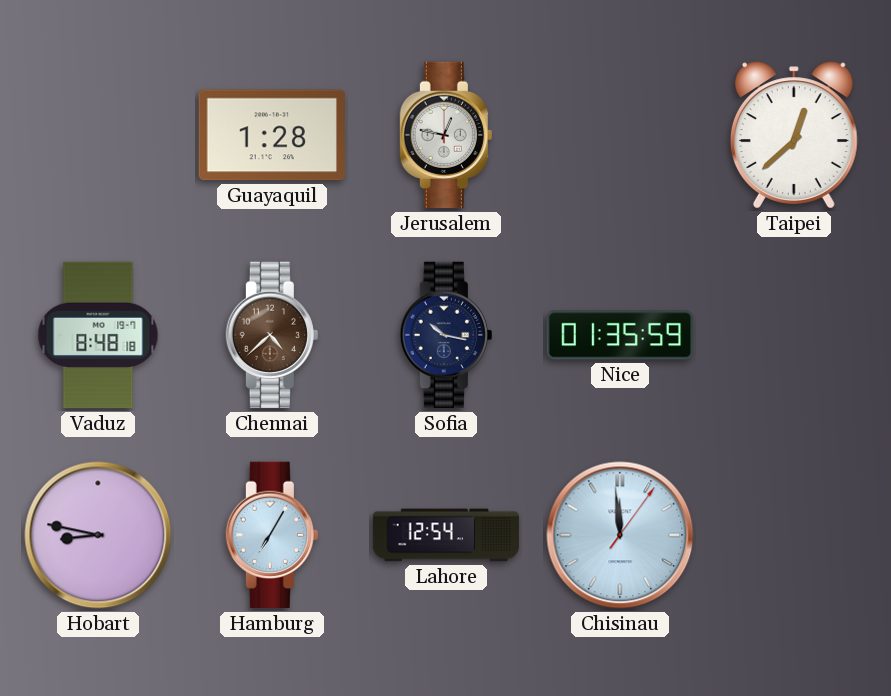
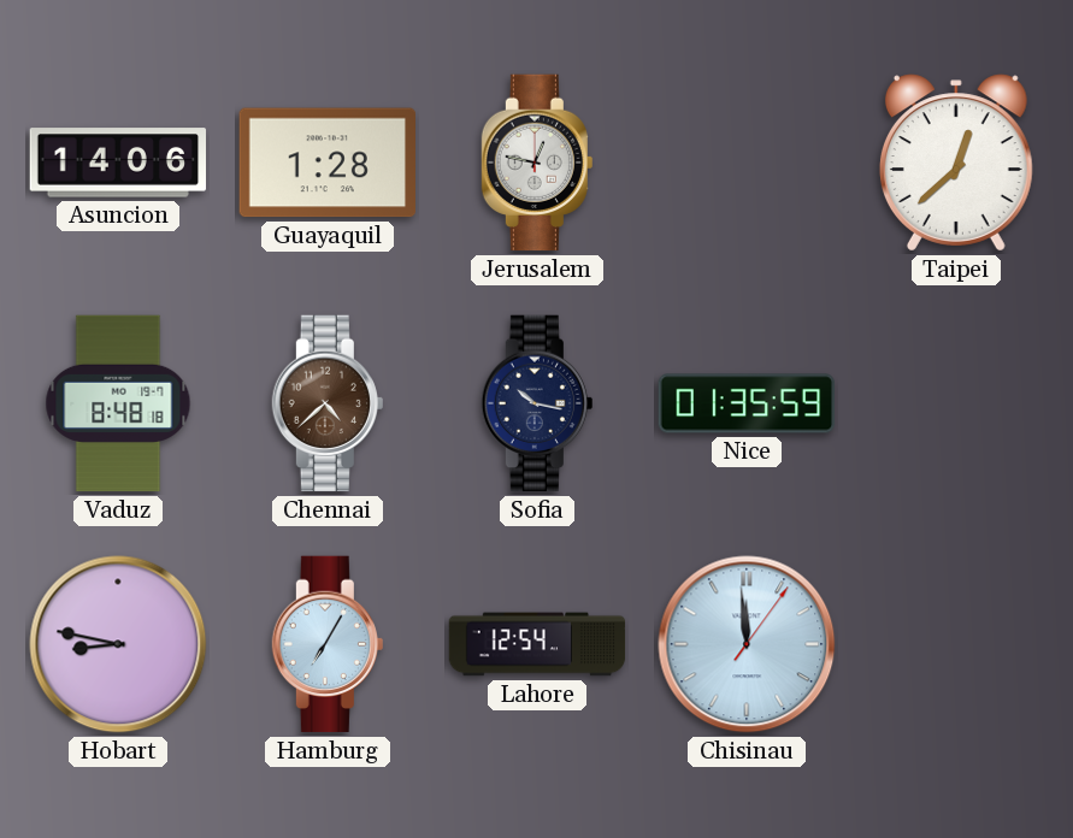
Asuncion: none -> 14:06
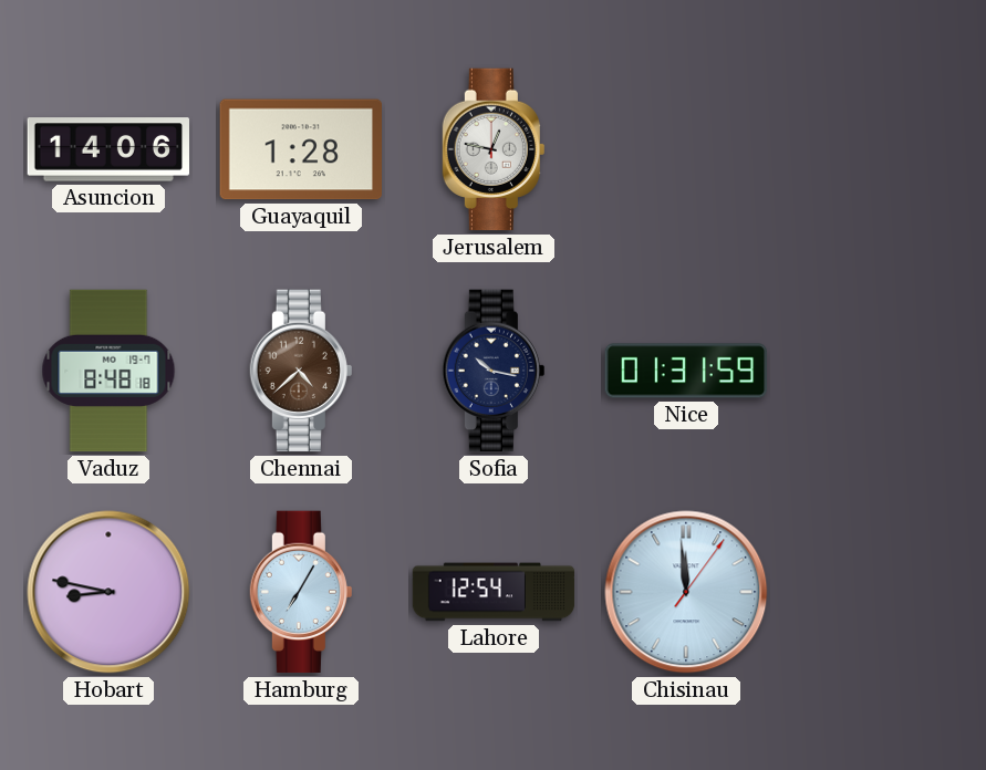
Taipei: 12:38 -> none
Nice: 01:35 -> 01:31
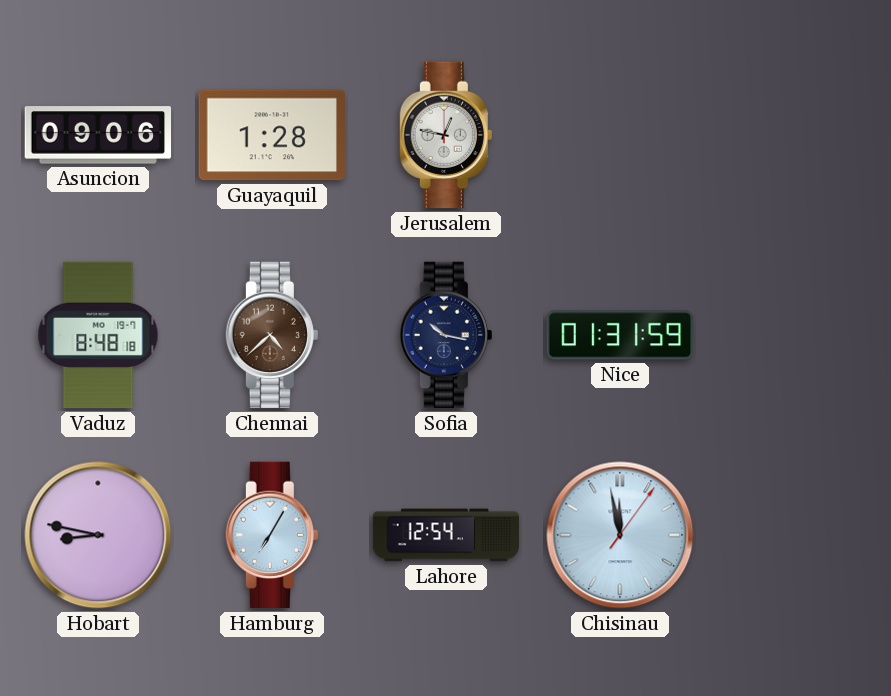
Asuncion: 14:06 -> 09:06
Chisinau: 11:59 -> 11:58
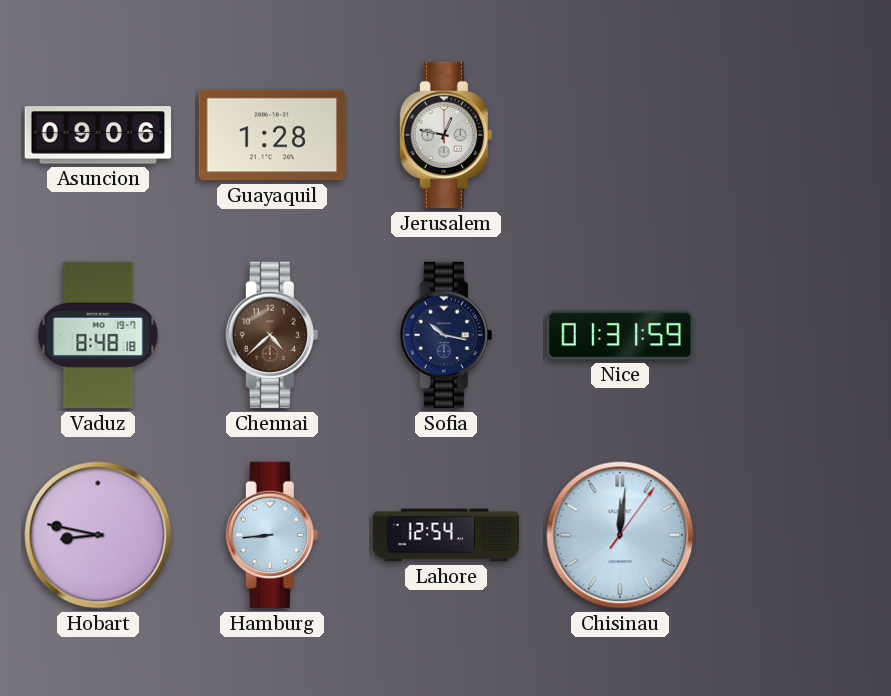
Hamburg: 7:05 -> 8:44
Chisinau: 11:58 -> 12:01
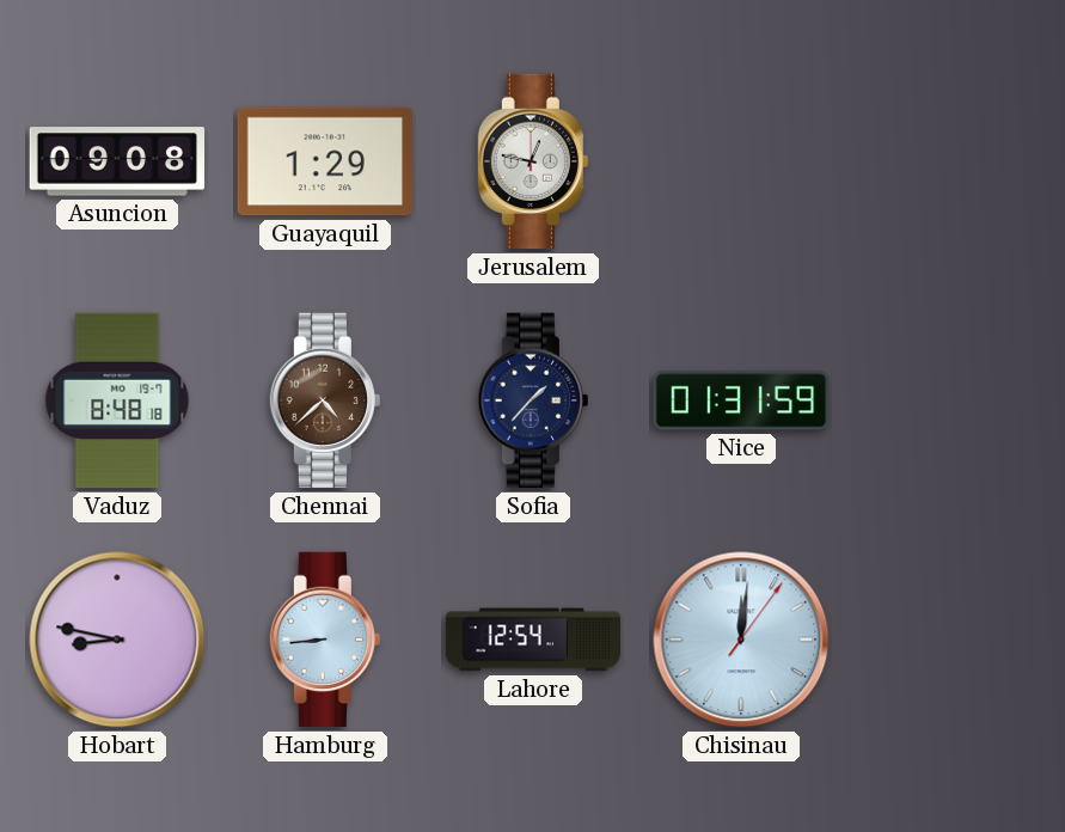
Asuncion: 09:06 -> 09:08
Guayaquil: 1:28 -> 1:29
Sofia: 10:17 -> 1:37
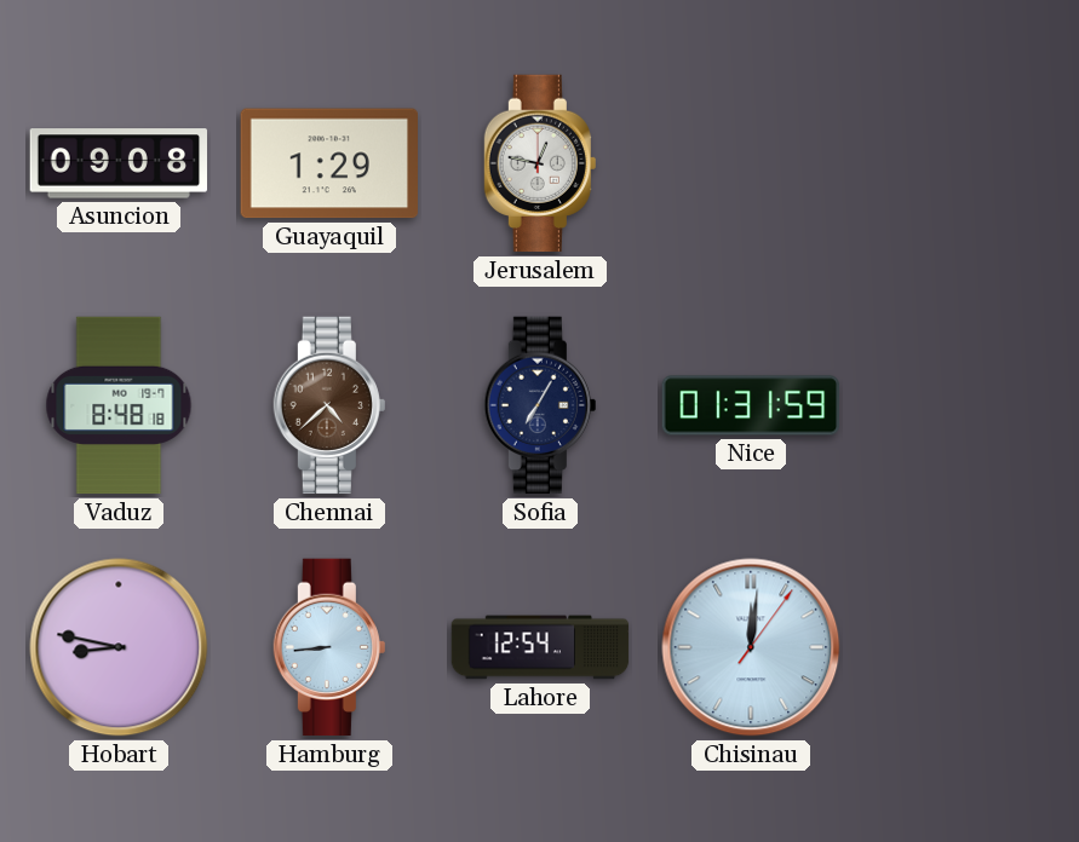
Sofia: 1:37 -> 7:05
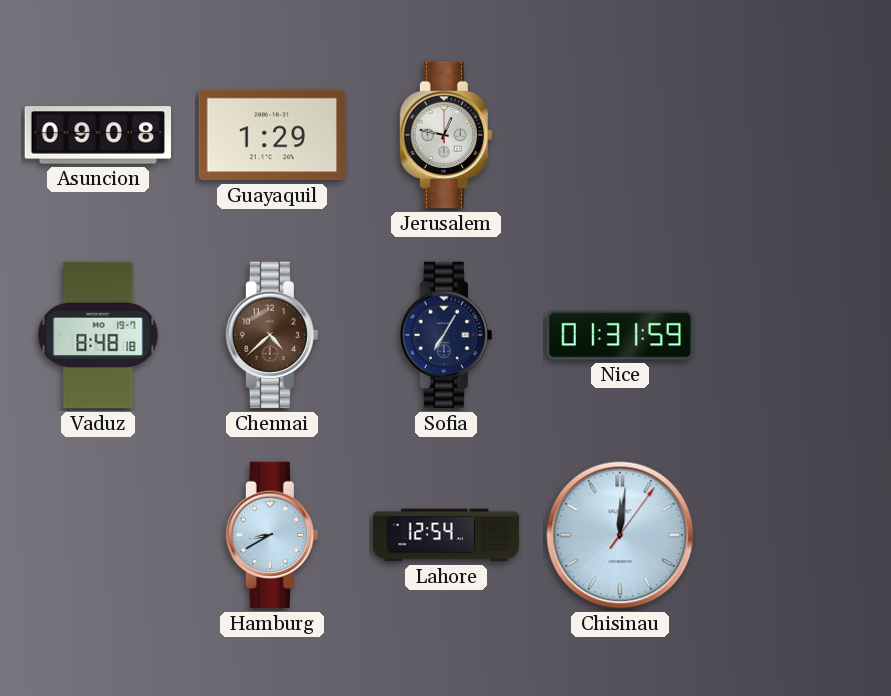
Hobart: 8:47 -> none
Hamburg: 8:44 -> 8:40
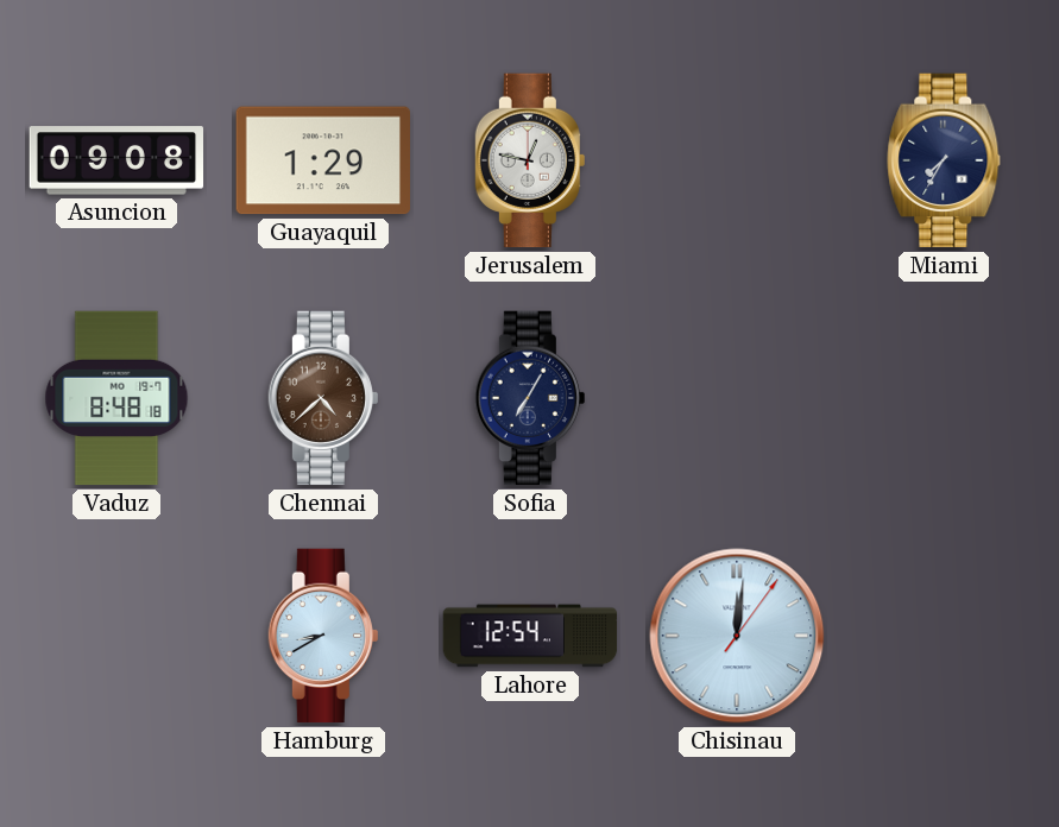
Miami: none -> 7:35
Nice: 01:31 -> none
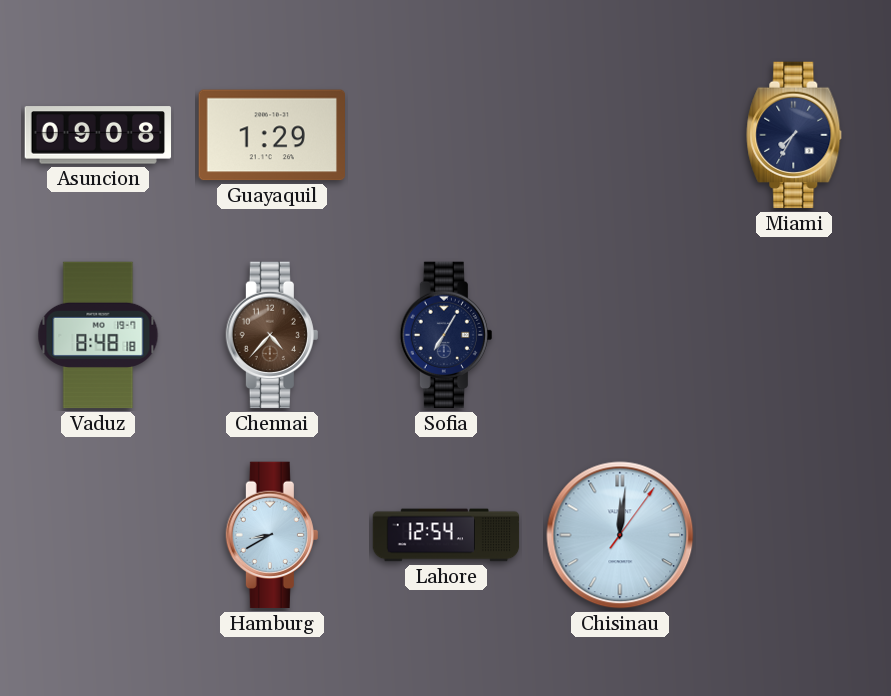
Jerusalem: 12:47 -> none
Chennai: 4:38 -> 4:37
